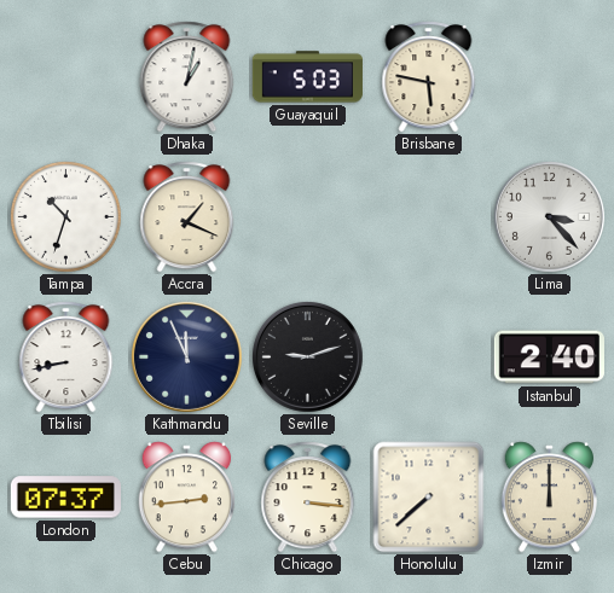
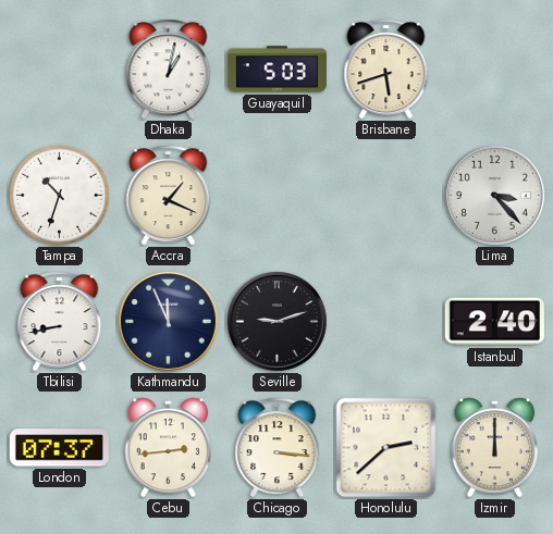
Brisbane: 5:47 -> 5:42
Honolulu: 7:38 -> 2:38
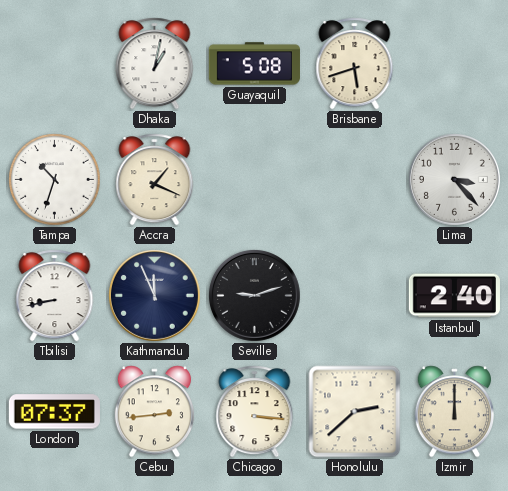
Guayaquil: 5:03 -> 5:08
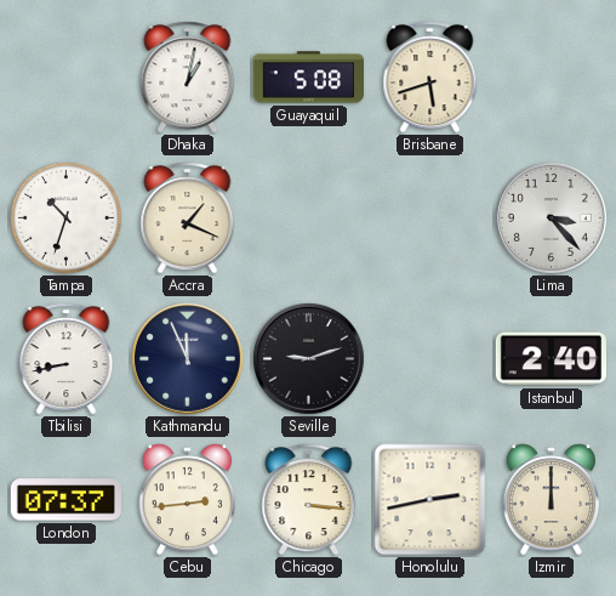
Honolulu: 2:38 -> 2:43
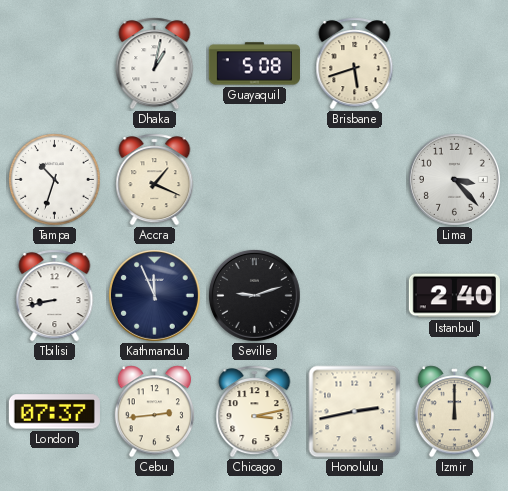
Chicago: 3:16 -> 3:13
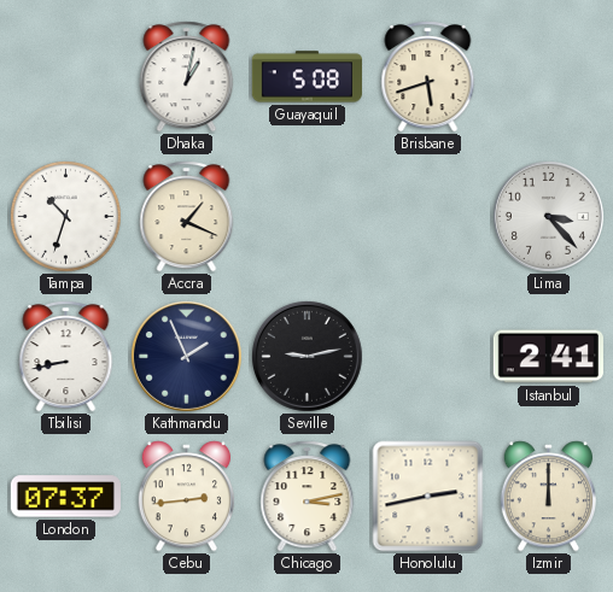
Kathmandu: 11:56 -> 1:56
Seville: 9:12 -> 9:13
Istanbul: 2:40 -> 2:41
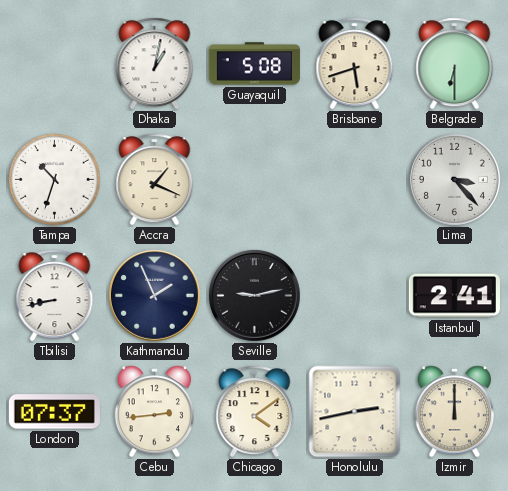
Belgrade: none -> 6:30
Chicago: 3:13 -> 4:09
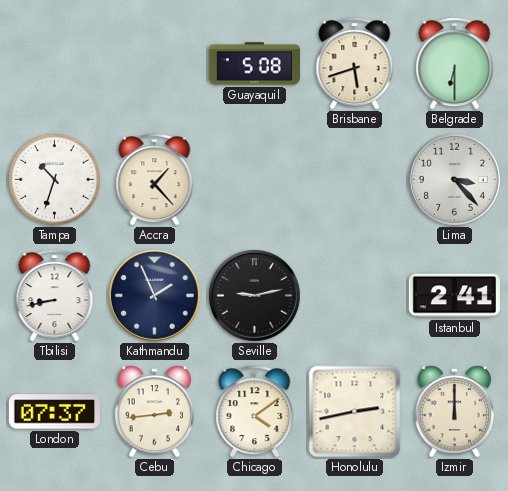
Dhaka: 1:02 -> none
Accra: 1:19 -> 1:23
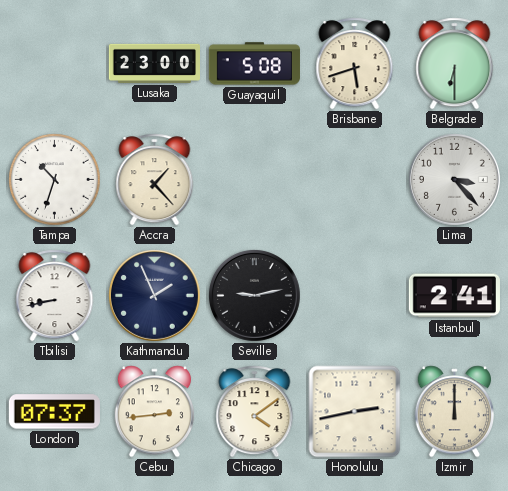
Lusaka: none -> 23:00
